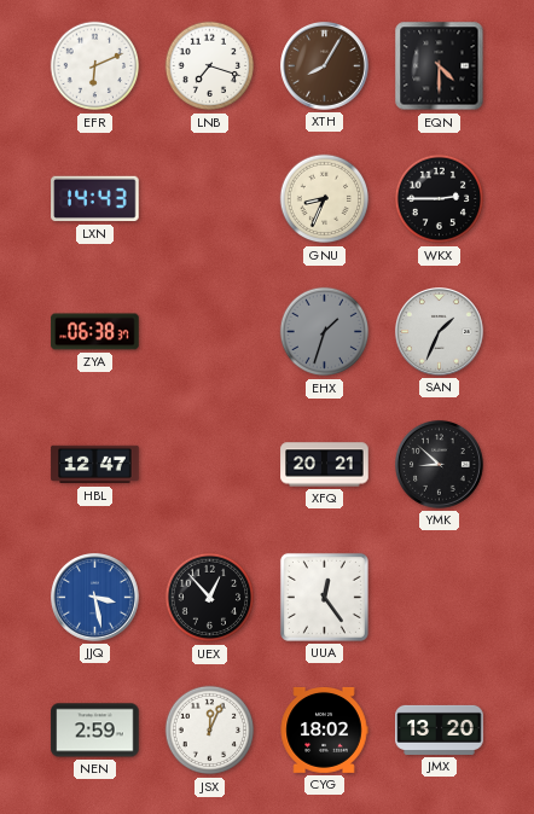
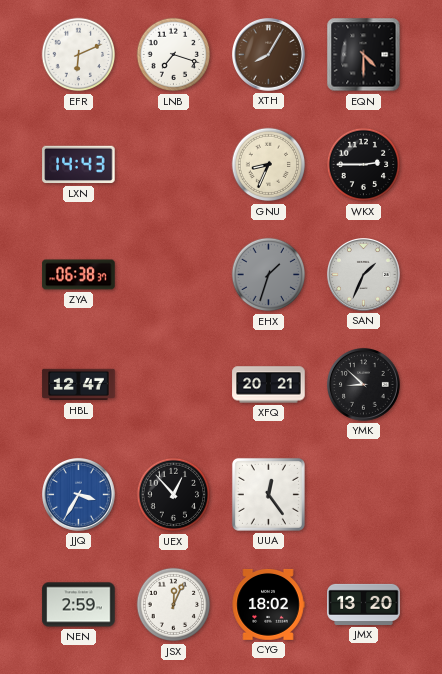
JJQ: 3:28 -> 3:35
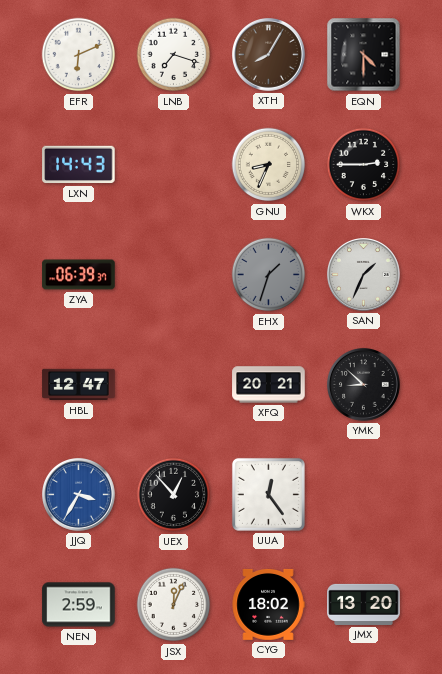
ZYA: 06:38 -> 06:39
